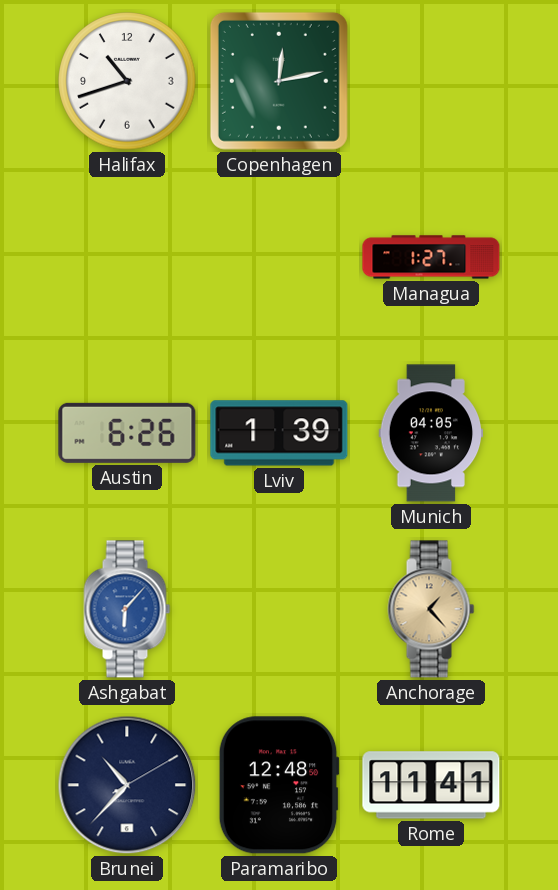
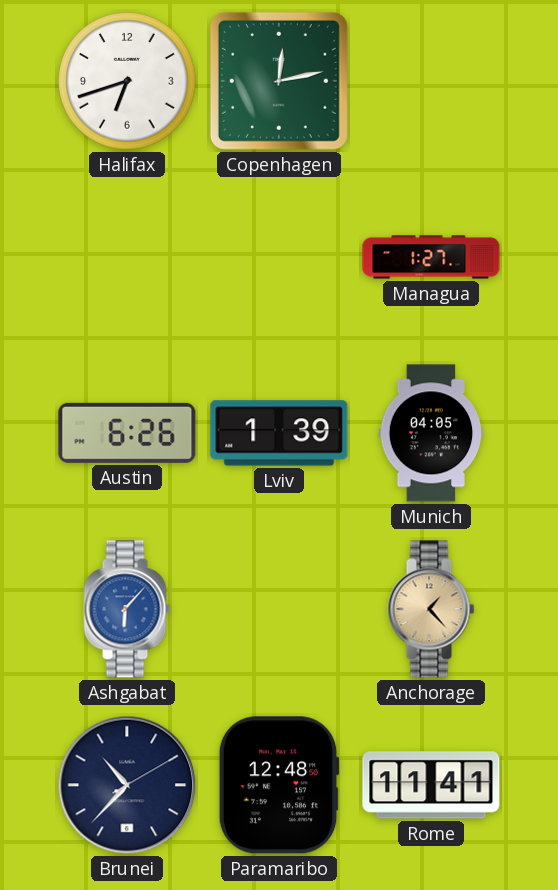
Halifax: 10:42 -> 6:42
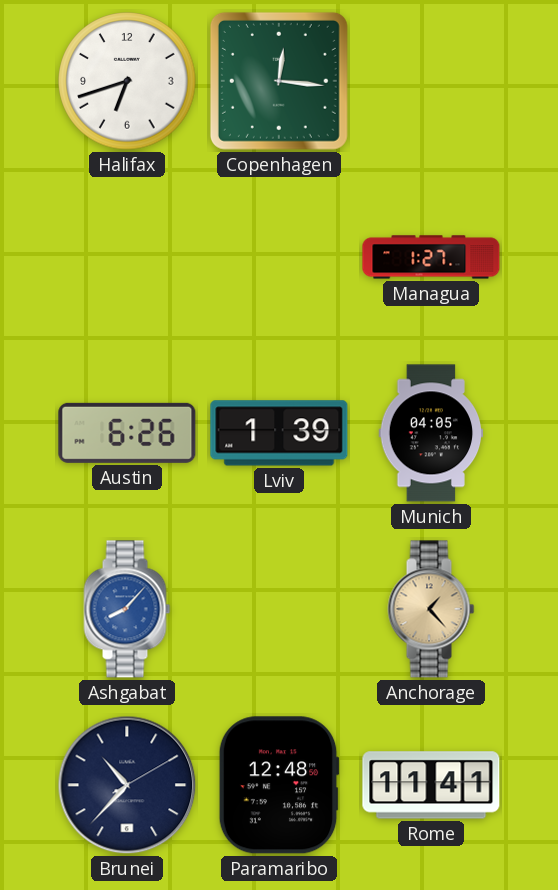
Copenhagen: 12:13 -> 12:16
Ashgabat: 6:07 -> 8:07
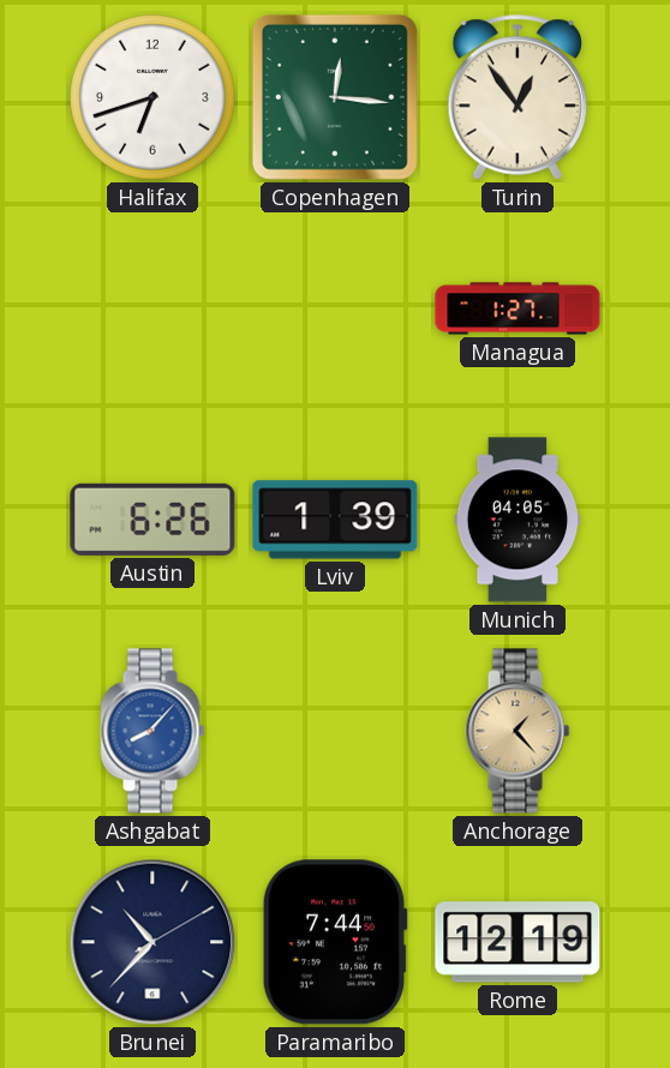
Turin: none -> 12:54
Paramaribo: 12:48 -> 7:44
Rome: 11:41 -> 12:19
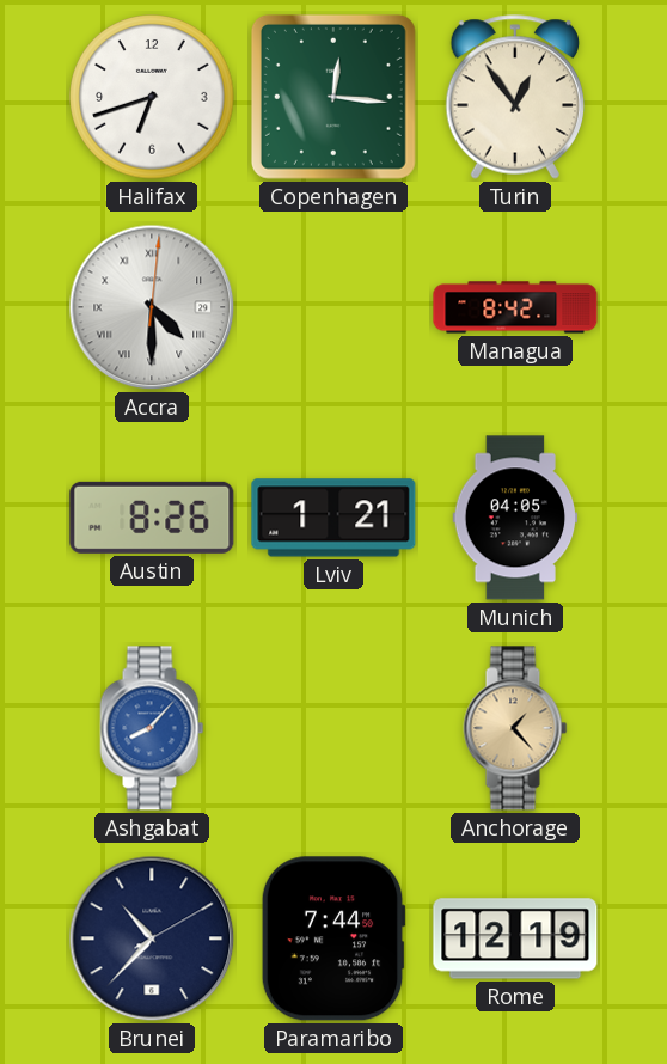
Accra: none -> 4:30
Managua: 1:27 -> 8:42
Austin: 6:26 -> 8:26
Lviv: 1:39 -> 1:21
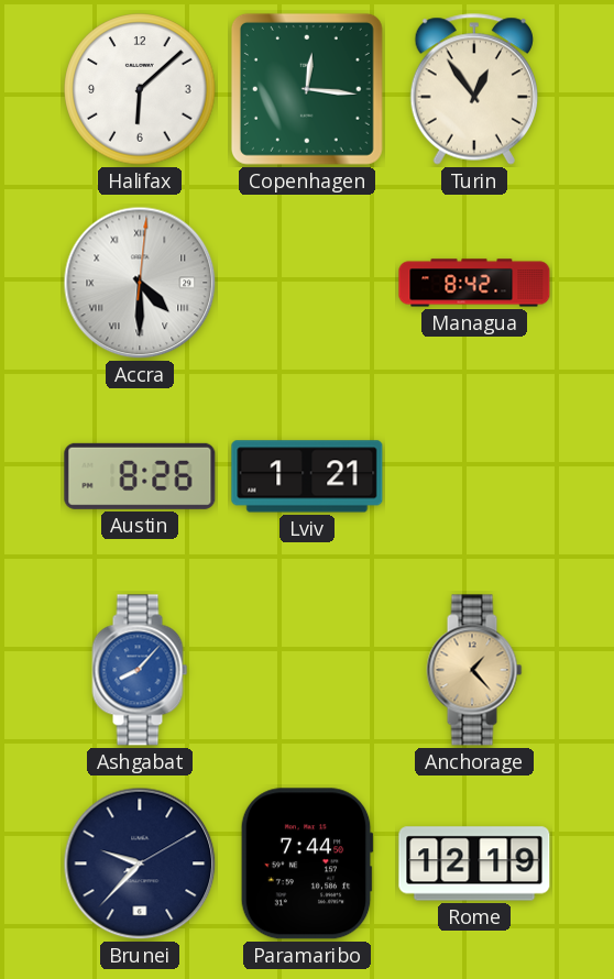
Halifax: 6:42 -> 6:08
Munich: 04:05 -> none
Brunei: 10:37 -> 9:37
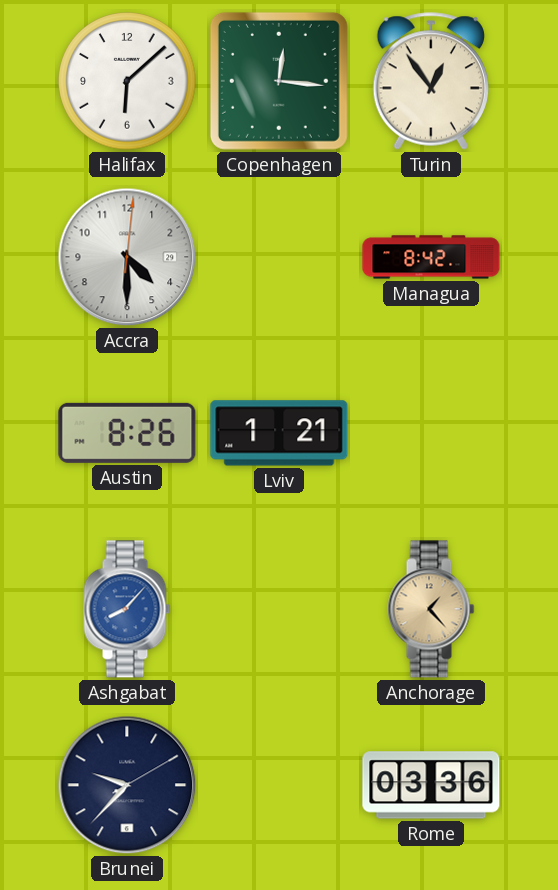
Accra numerals: Roman -> Arabic
Paramaribo: 7:44 -> none
Rome: 12:19 -> 03:36
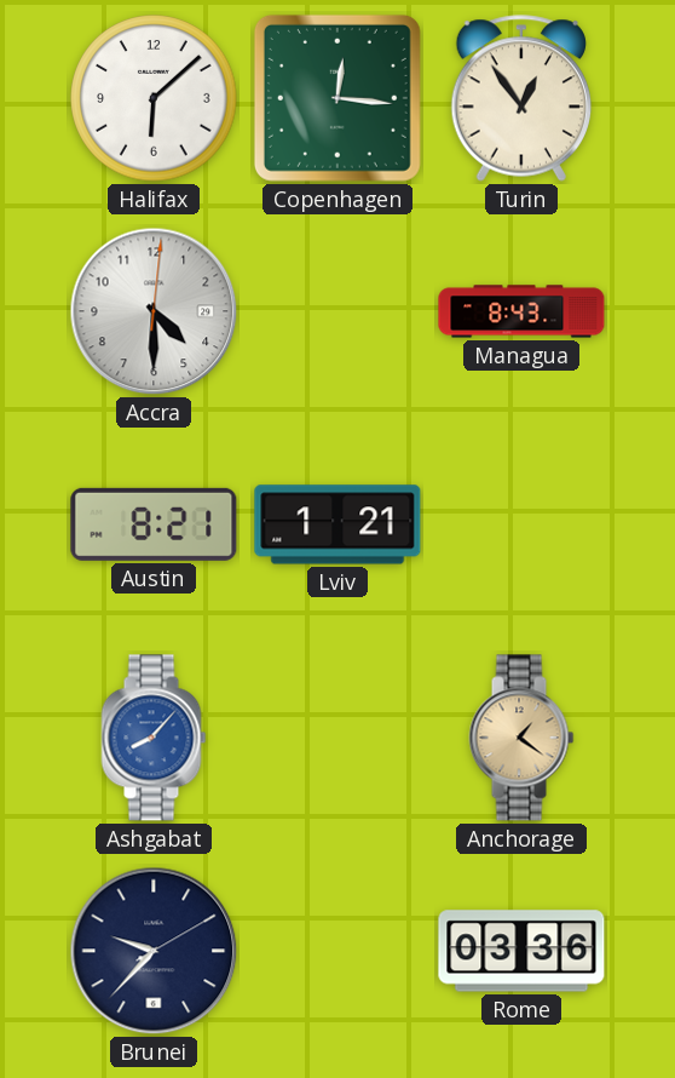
Managua: 8:42 -> 8:43
Austin: 8:26 -> 8:21
Anchorage: 1:23 -> 1:21
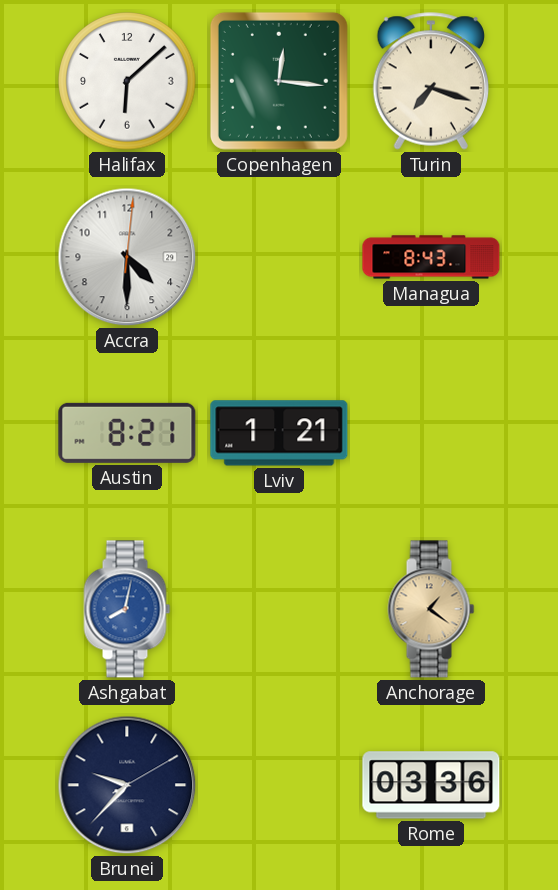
Turin: 12:54 -> 7:18
Ashgabat: 8:07 -> 8:02
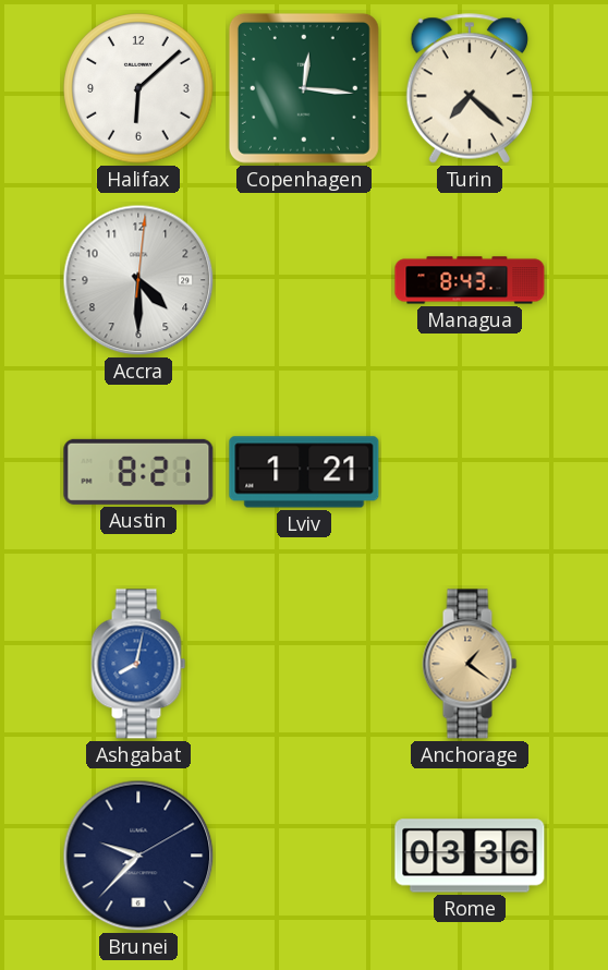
Turin: 7:18 -> 7:22
